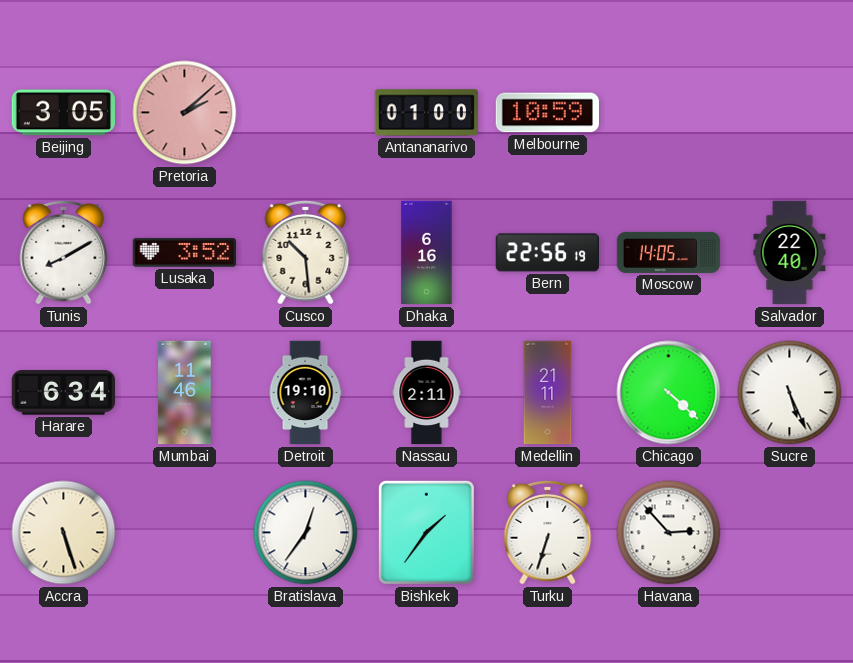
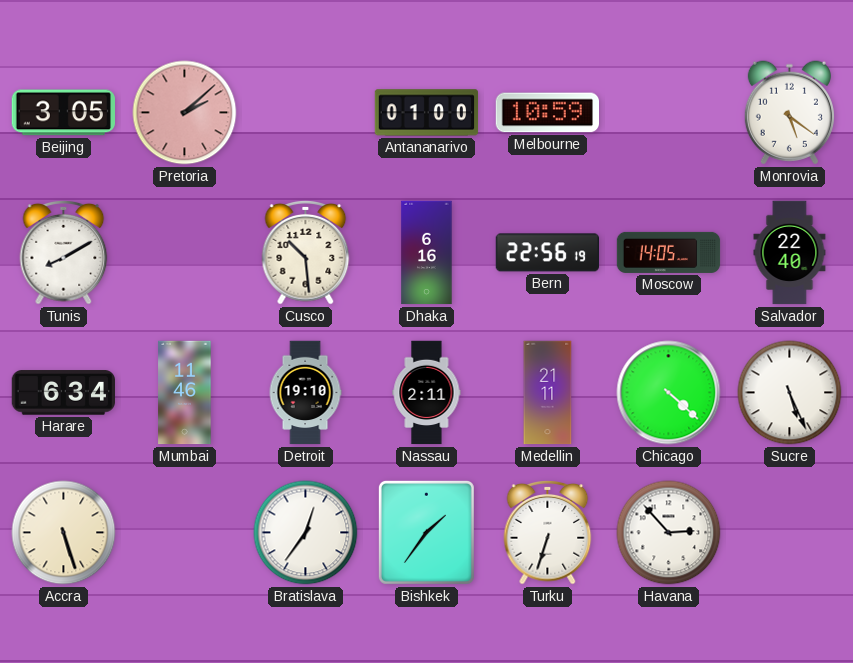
Monrovia: none -> 5:21
Lusaka: 3:52 -> none
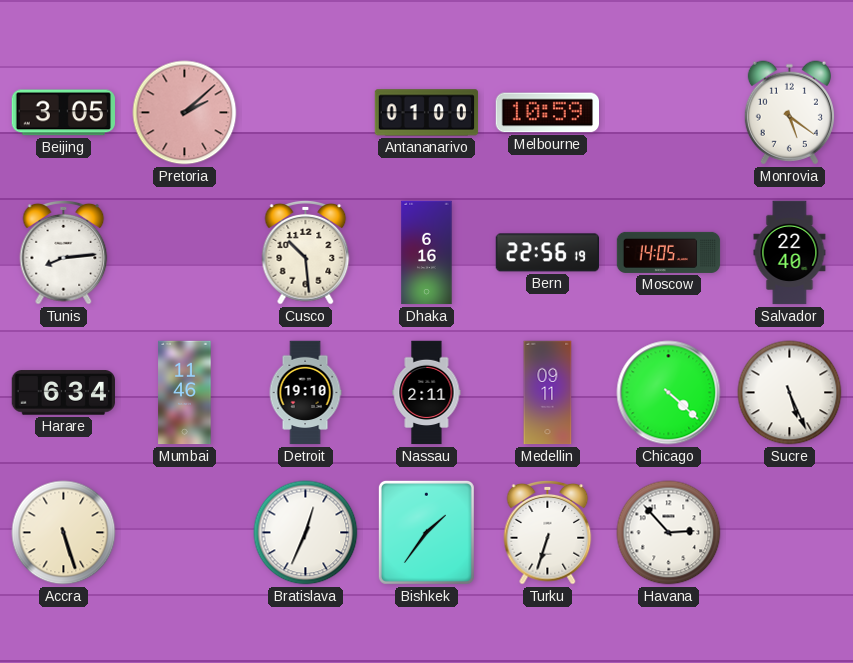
Tunis: 8:10 -> 8:14
Medellin: 21:11 -> 09:11
Bratislava: 12:36 -> 12:34
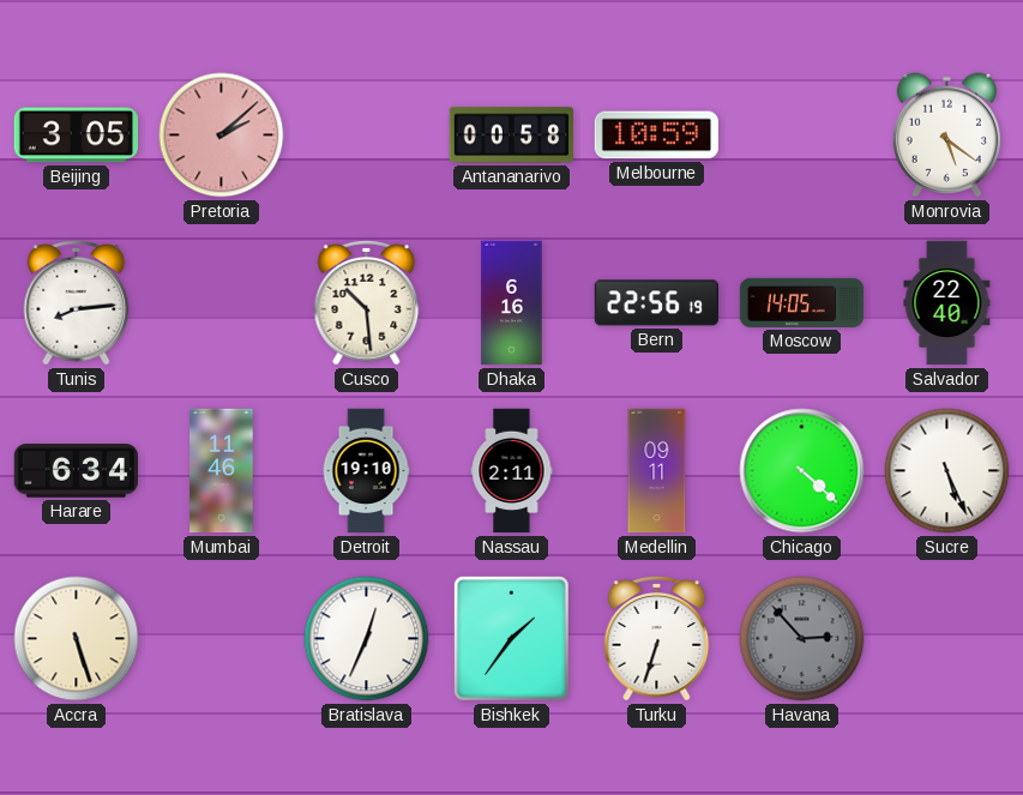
Antananarivo: 01:00 -> 00:58
Havana dial: white -> grey
